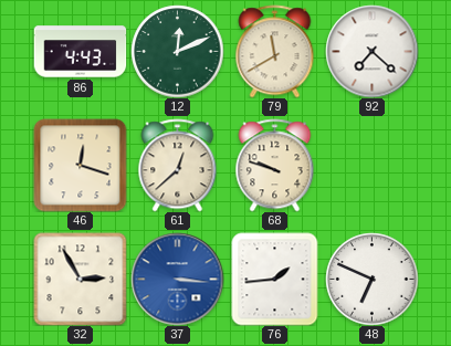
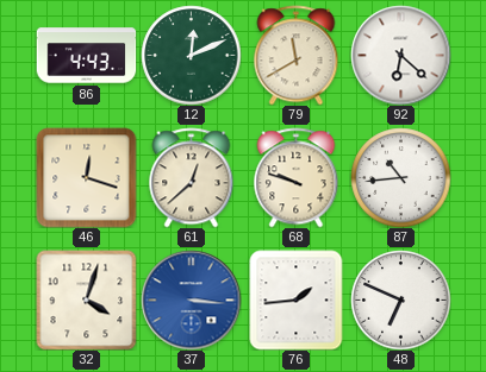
92: 7:22 -> 6:22
87: none -> 10:44
32: 2:55 -> 4:03
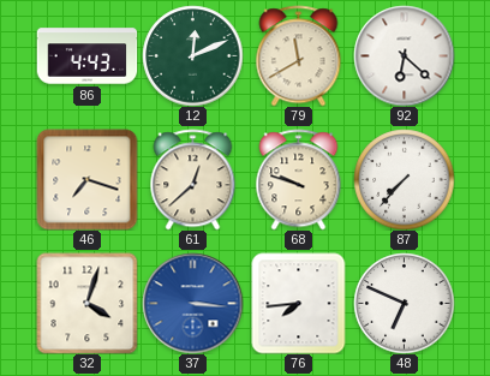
46: 12:18 -> 7:18
87: 10:44 -> 7:37
76: 1:44 -> 7:44
